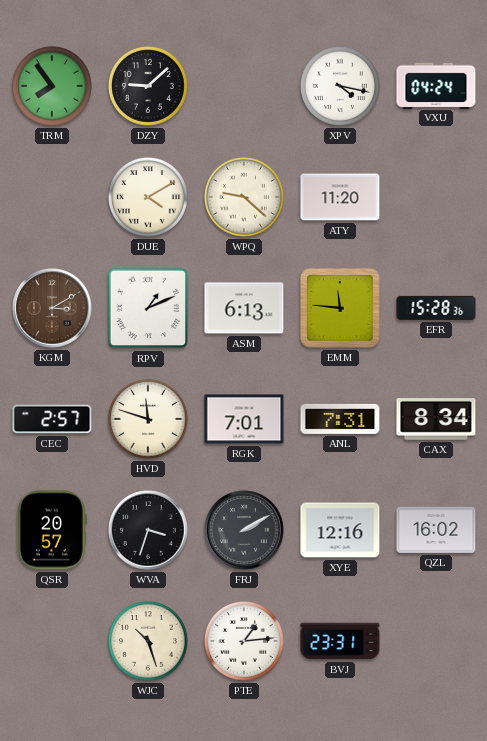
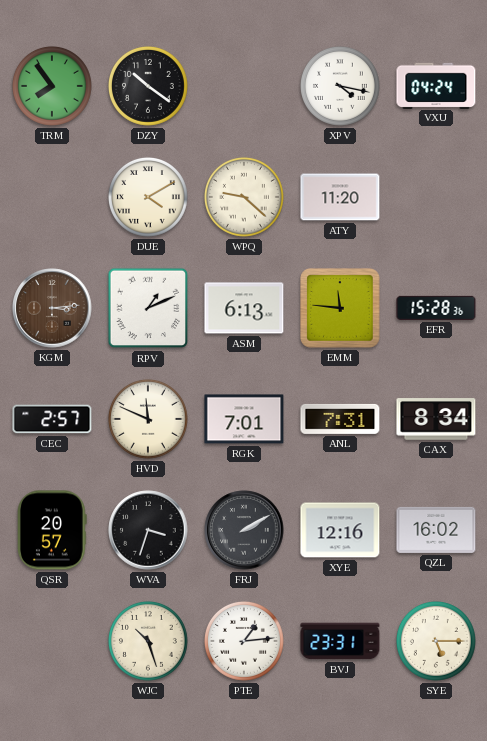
DZY: 9:08 -> 10:21
KGM: 3:10 -> 3:14
HVD: 11:48 -> 11:49
SYE: none -> 5:15
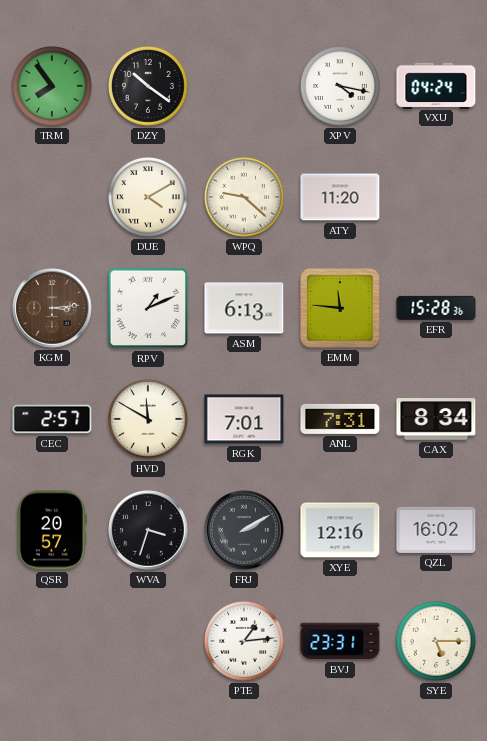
HVD: 11:49 -> 11:50
WJC: 10:27 -> none
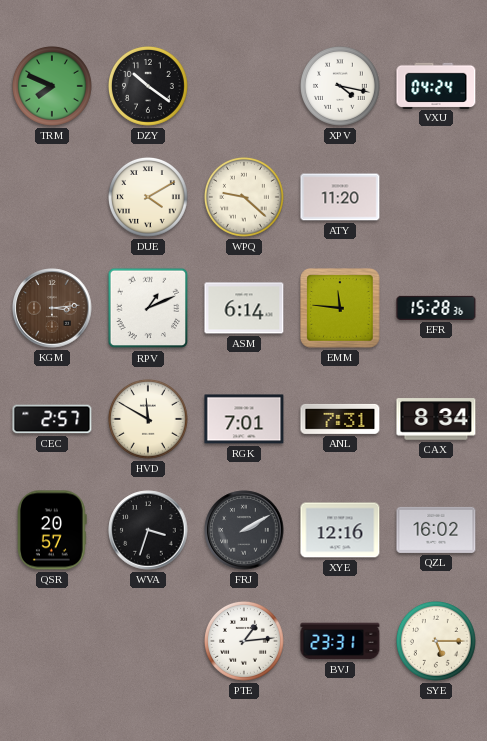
TRM: 7:54 -> 7:49
ASM: 6:13 -> 6:14
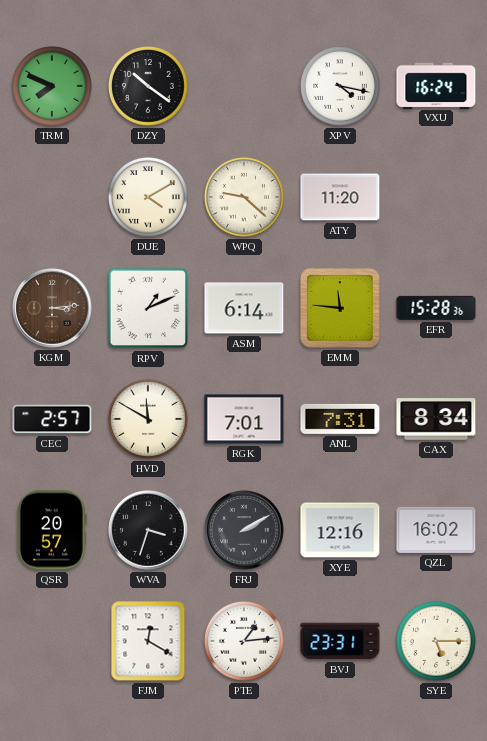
VXU: 04:24 -> 16:24
FJM: none -> 12:20
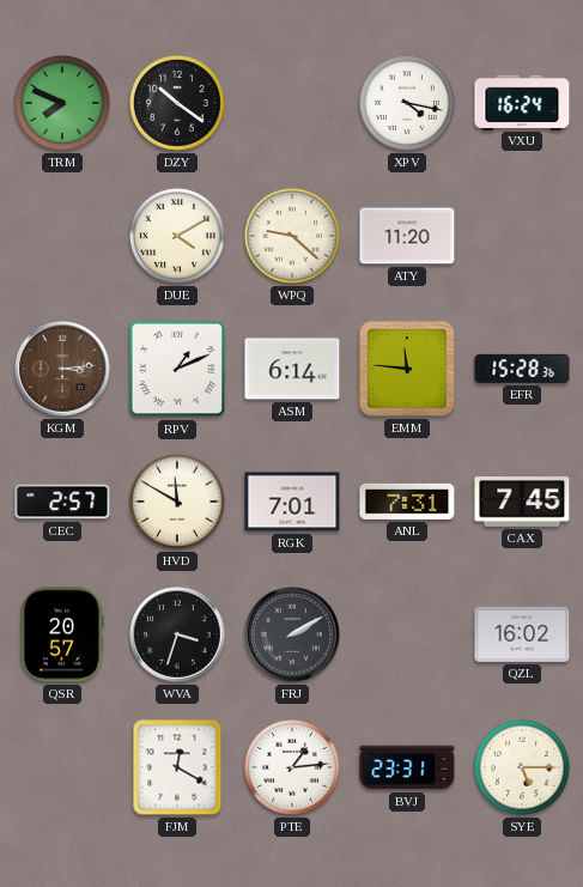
CAX: 8:34 -> 7:45
XYE: 12:16 -> none
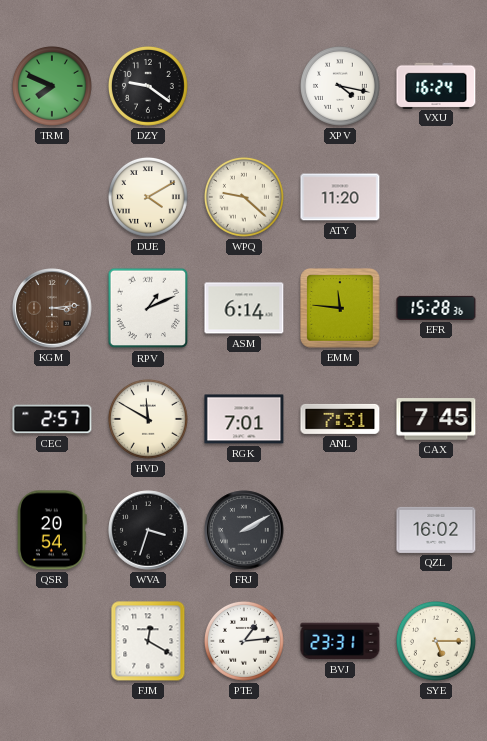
DZY: 10:21 -> 9:21
QSR: 20:57 -> 20:54
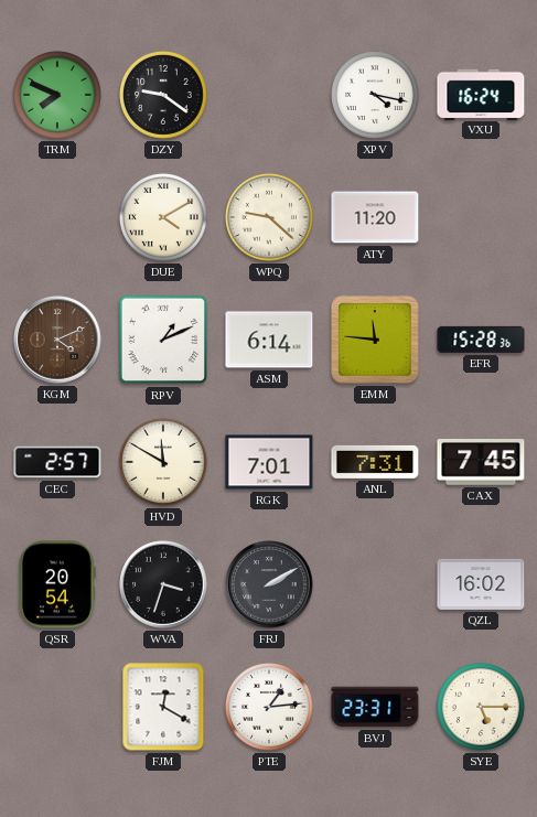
KGM: 3:14 -> 4:11
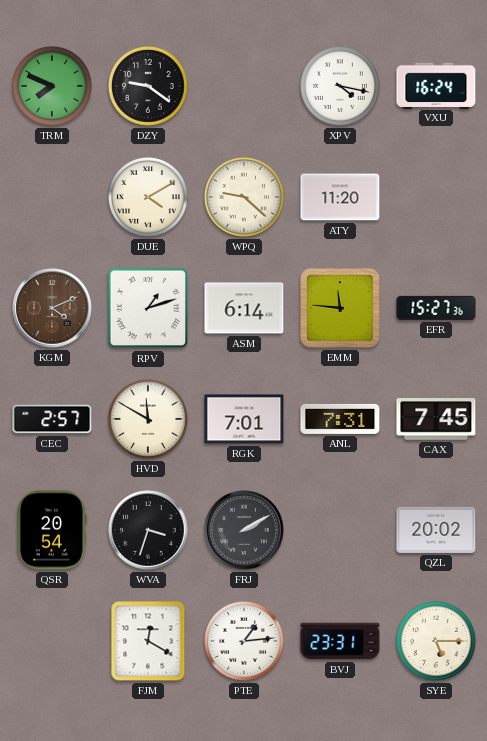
RPV: 1:11 -> 1:12
EFR: 15:28 -> 15:27
QZL: 16:02 -> 20:02
